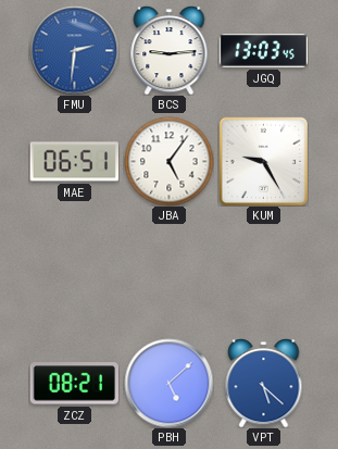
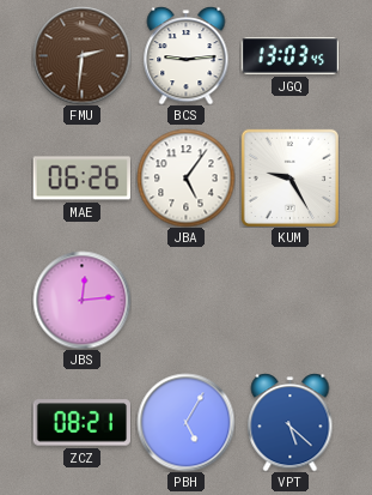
FMU dial: blue -> brown
MAE: 06:51 -> 06:26
JBS: none -> 12:14
PBH: 5:08 -> 5:05
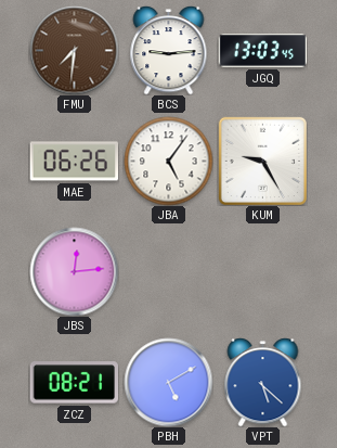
FMU: 2:31 -> 7:31
PBH: 5:05 -> 5:10
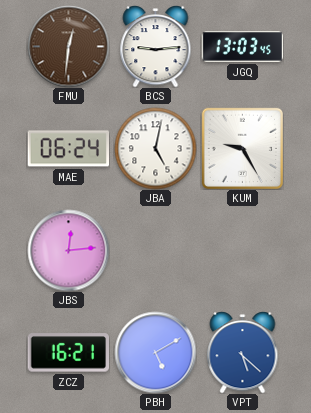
FMU: 7:31 -> 12:31
MAE: 06:26 -> 06:24
JBA: 5:06 -> 5:02
ZCZ: 08:21 -> 16:21
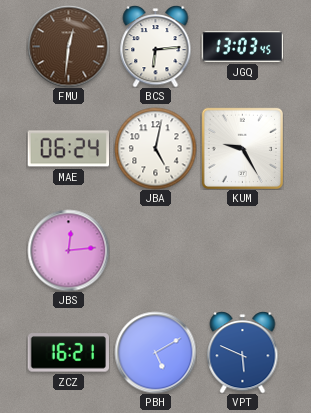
BCS: 9:14 -> 6:14
VPT: 5:22 -> 5:49
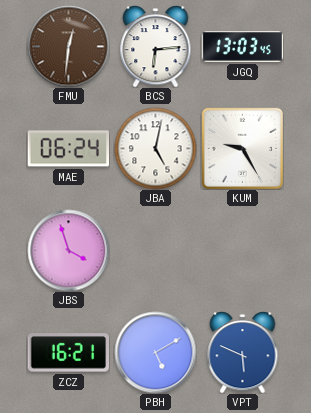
JBS: 12:14 -> 3:57
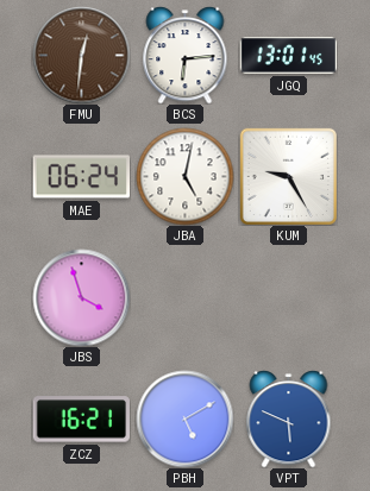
JGQ: 13:03 -> 13:01
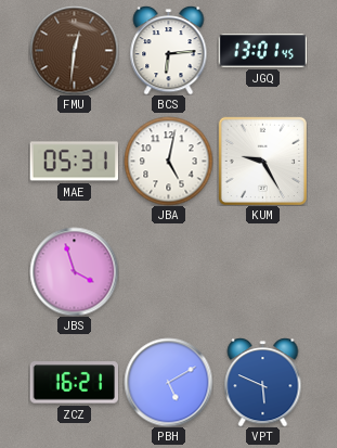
MAE: 06:24 -> 05:31
